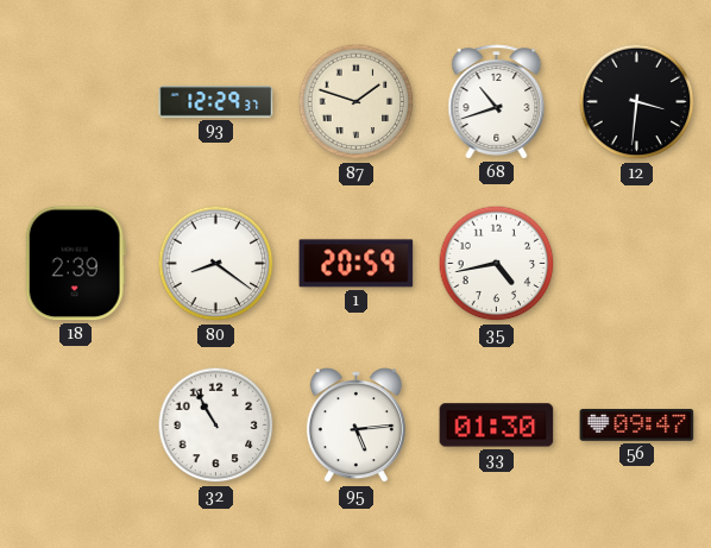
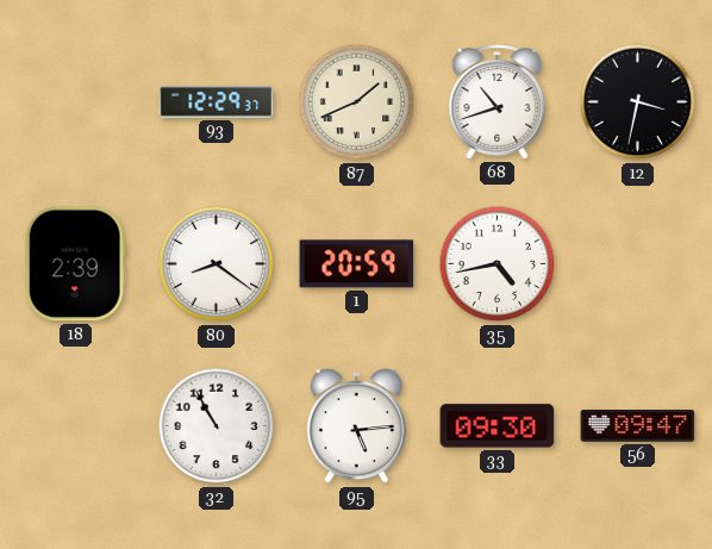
87: 1:48 -> 1:41
12: 3:31 -> 3:32
33: 01:30 -> 09:30
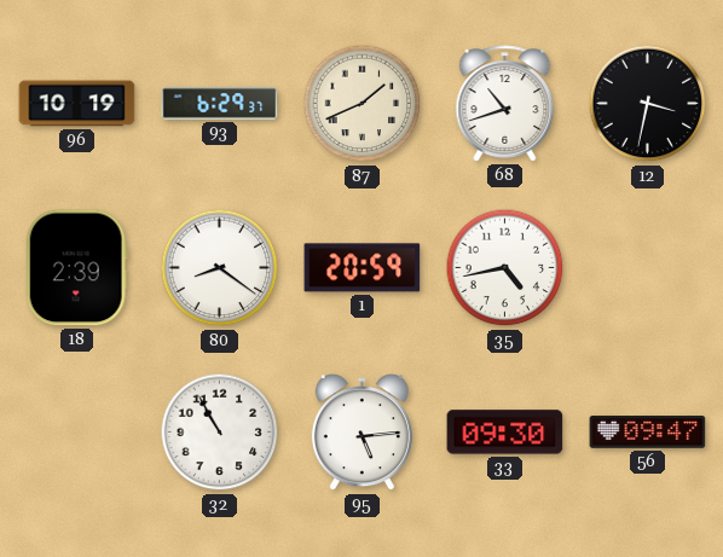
96: none -> 10:19
93: 12:29 -> 6:29
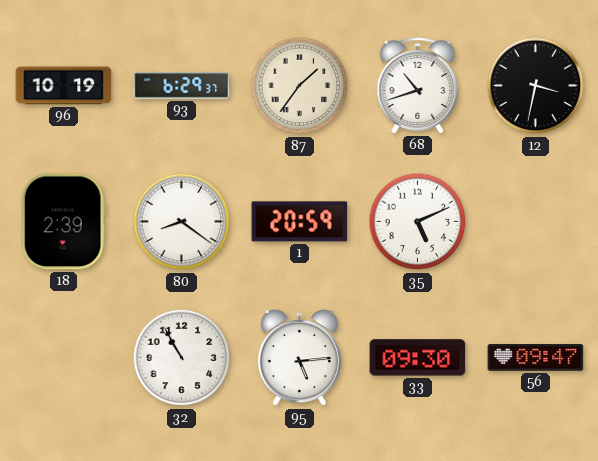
87: 1:41 -> 1:36
35: 4:43 -> 5:11
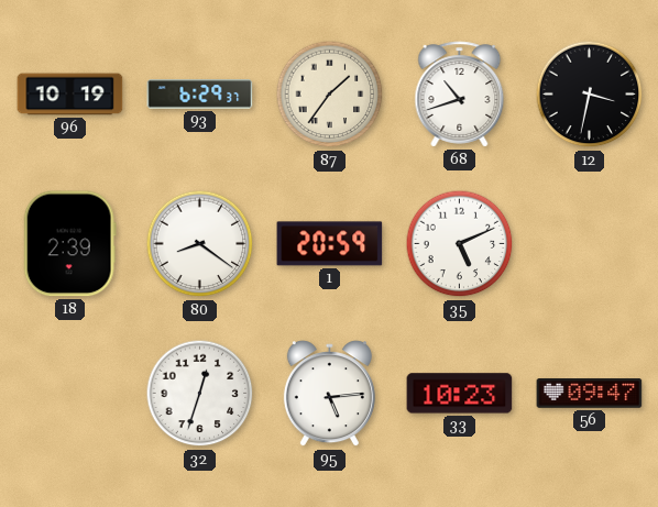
32: 10:55 -> 12:33
33: 09:30 -> 10:23
